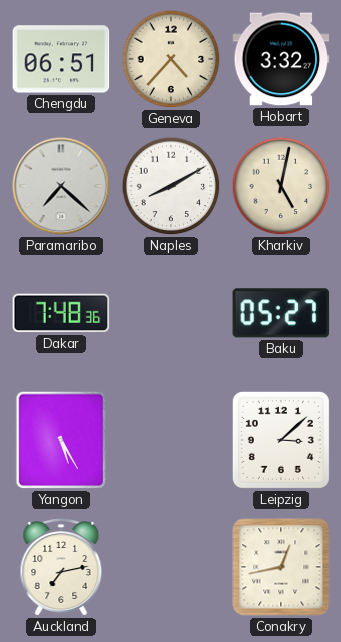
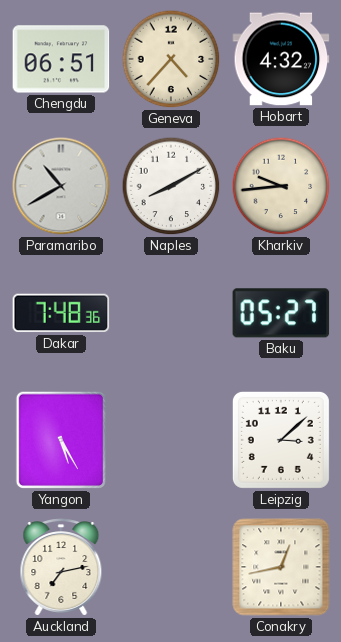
Hobart: 3:32 -> 4:32
Paramaribo: 7:22 -> 10:40
Kharkiv: 5:02 -> 9:44
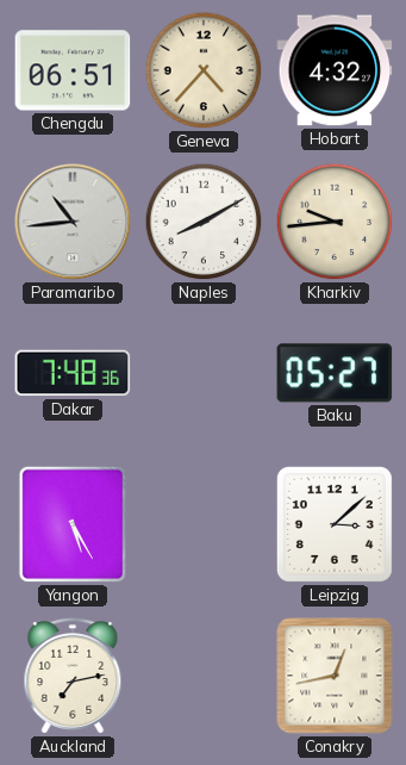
Paramaribo: 10:40 -> 10:44
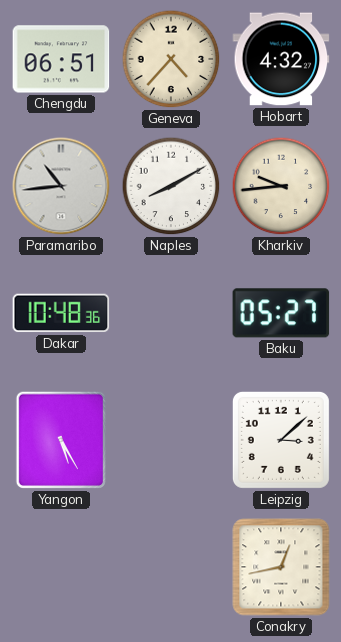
Dakar: 7:48 -> 10:48
Auckland: 7:13 -> none
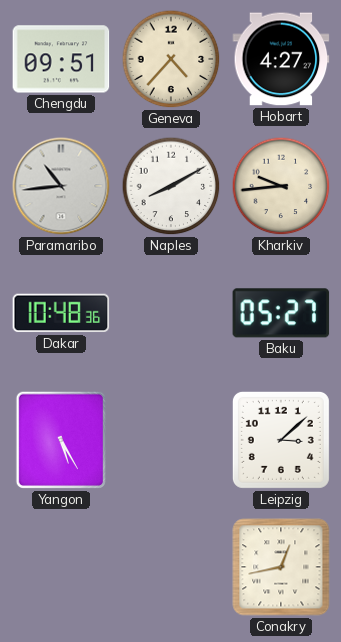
Chengdu: 06:51 -> 09:51
Hobart: 4:32 -> 4:27
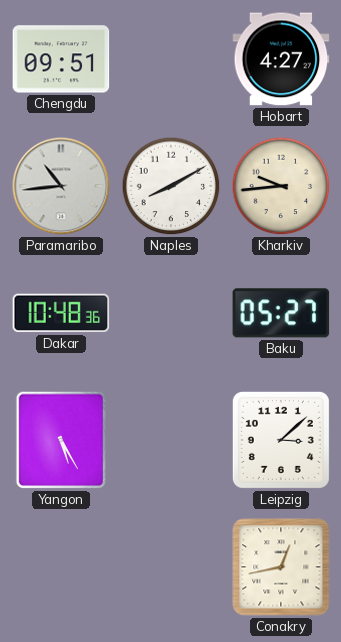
Geneva: 4:37 -> none
